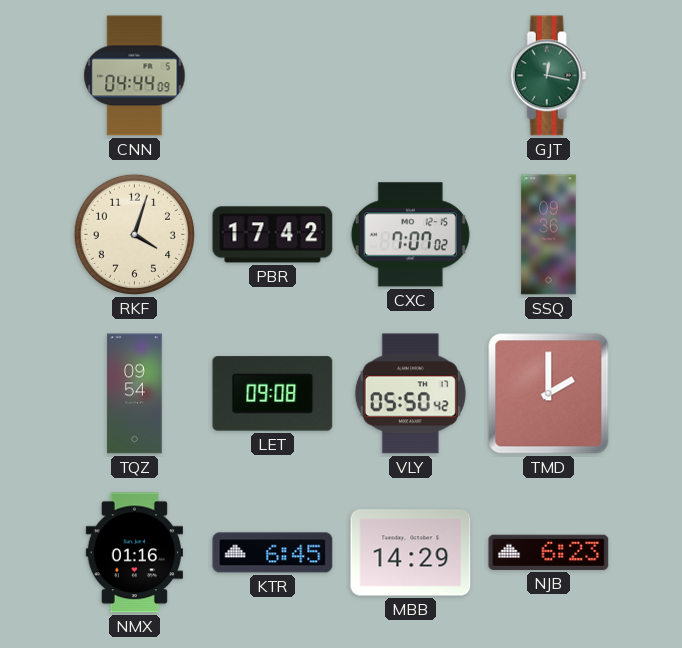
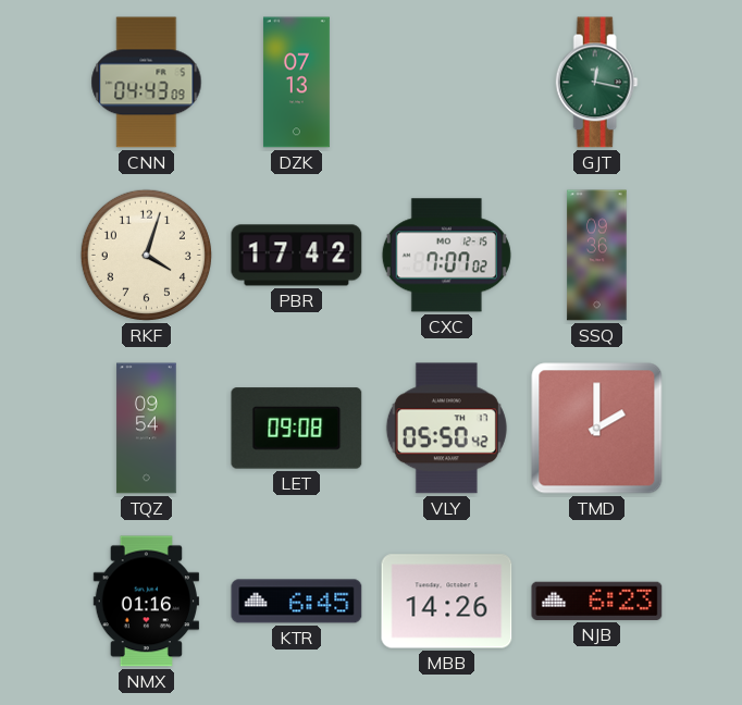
CNN: 04:44 -> 04:43
DZK: none -> 07:13
MBB: 14:29 -> 14:26
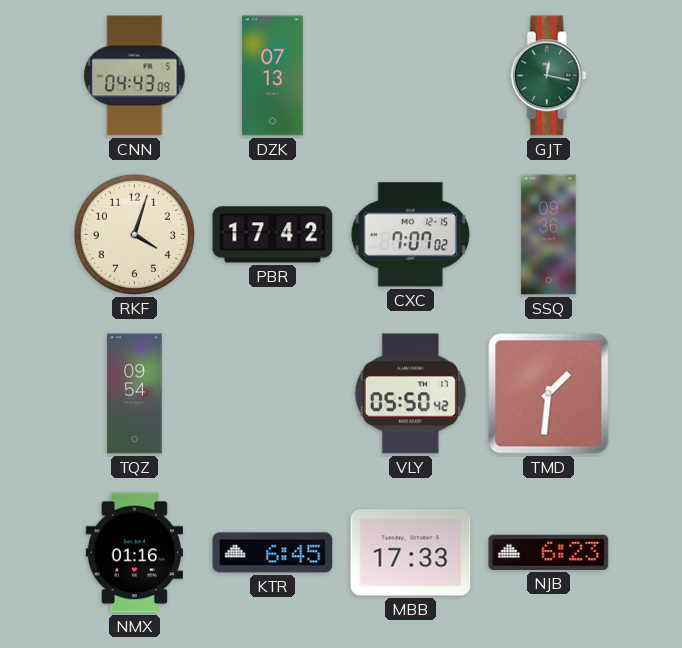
LET: 09:08 -> none
TMD: 2:00 -> 1:31
MBB: 14:26 -> 17:33
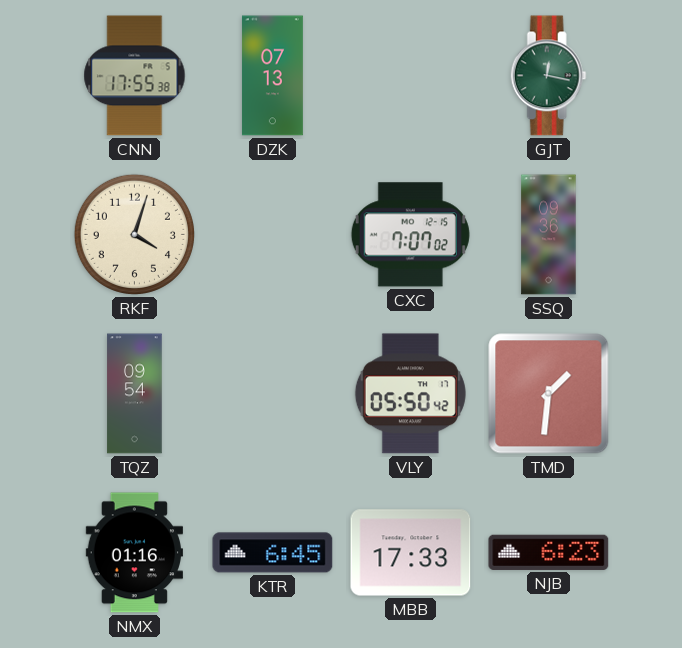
CNN: 04:43 -> 17:55
PBR: 17:42 -> none
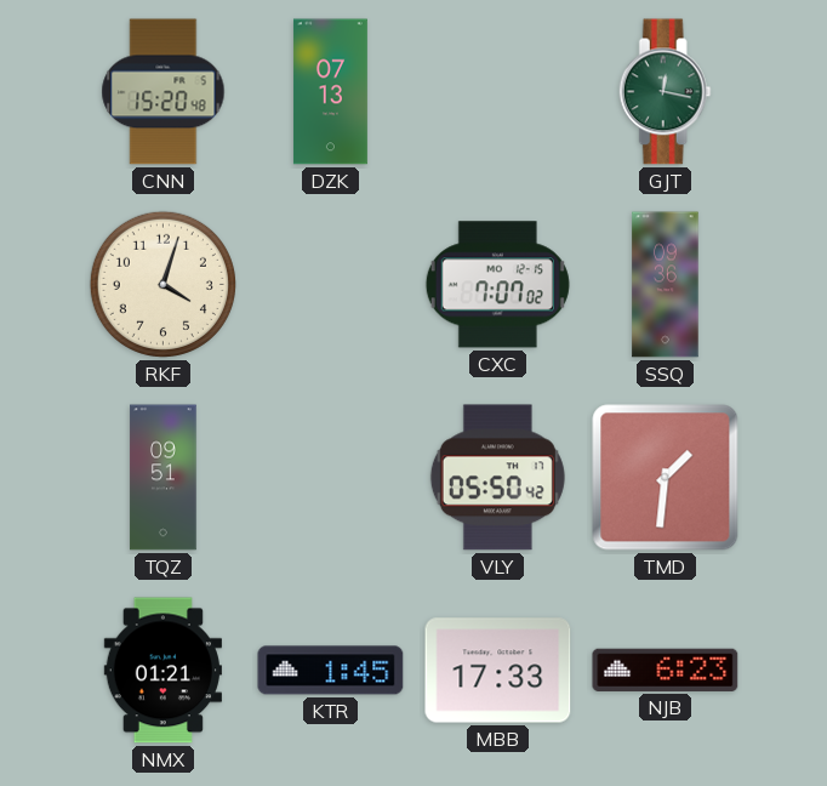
CNN: 17:55 -> 15:20
TQZ: 09:54 -> 09:51
NMX: 01:16 -> 01:21
KTR: 6:45 -> 1:45
